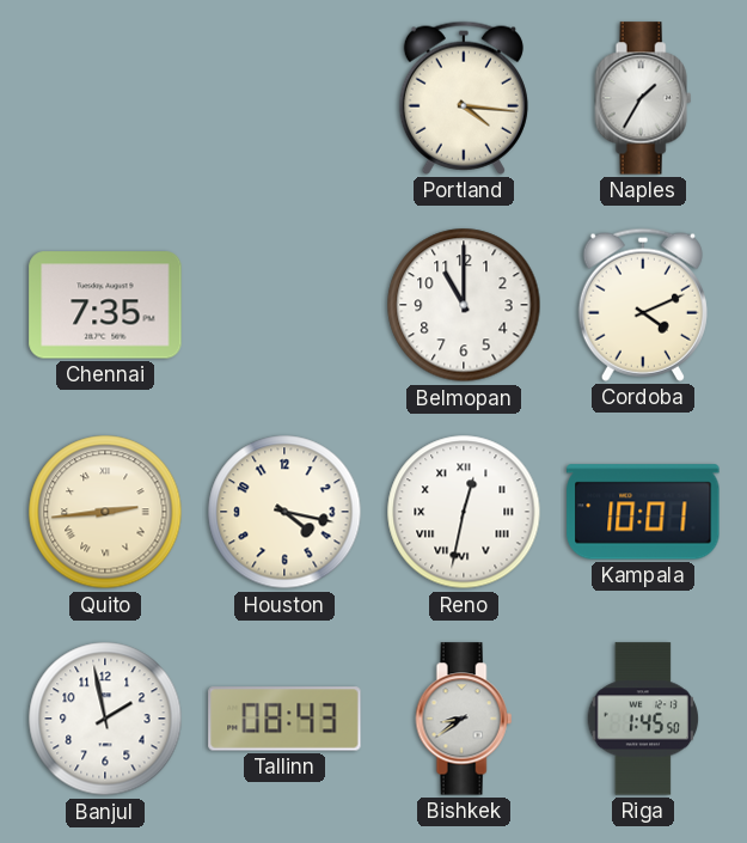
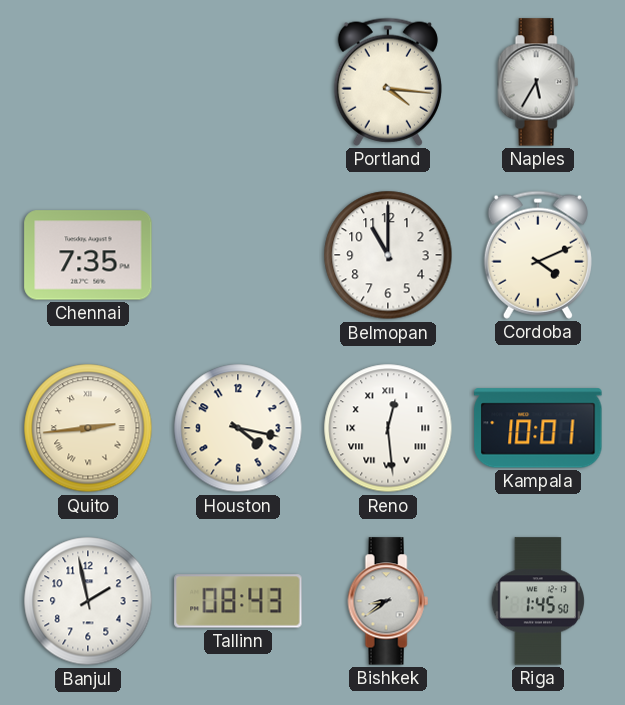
Naples: 1:35 -> 5:35
Reno: 12:32 -> 12:29
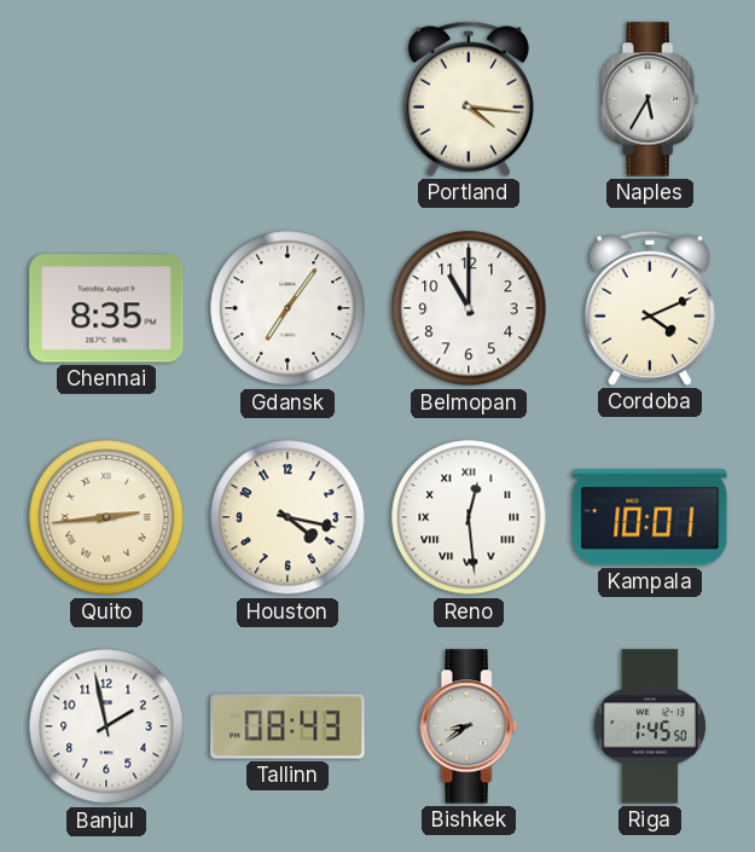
Chennai: 7:35 -> 8:35
Gdansk: none -> 7:06
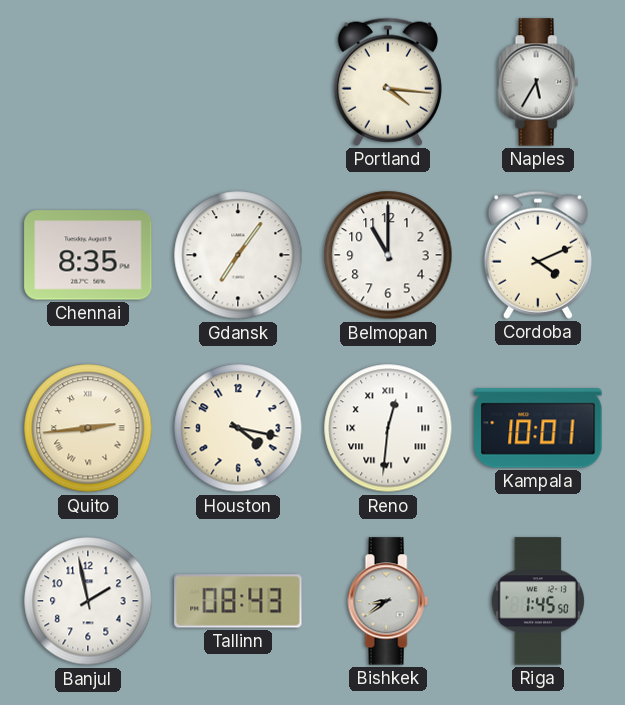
Reno: 12:29 -> 12:31
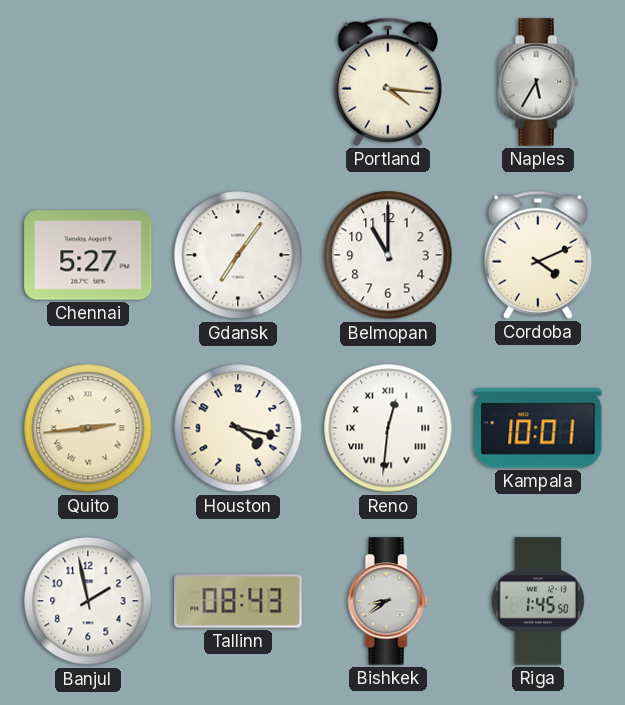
Chennai: 8:35 -> 5:27
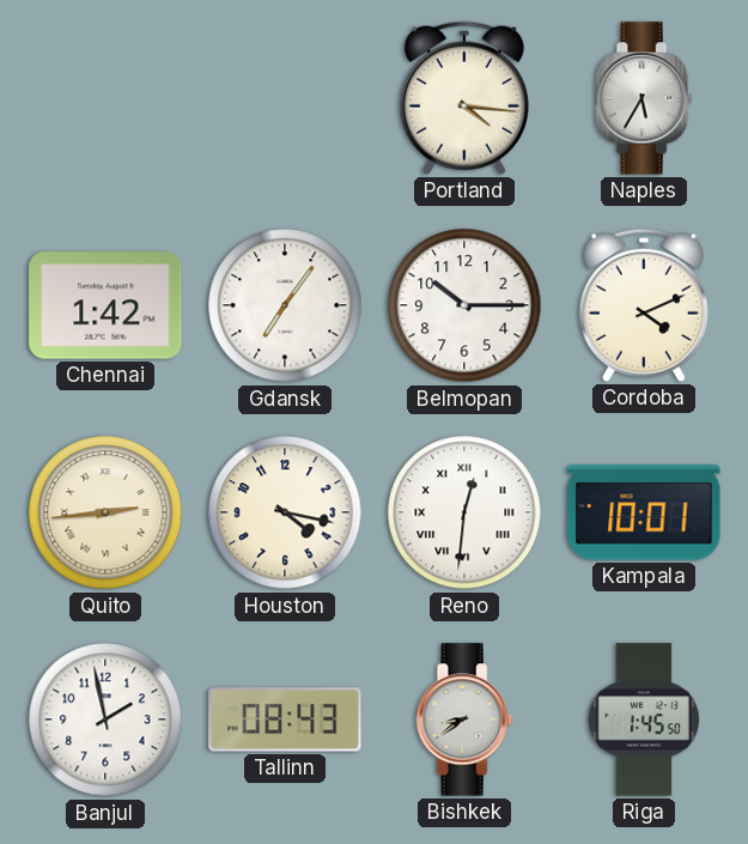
Chennai: 5:27 -> 1:42
Belmopan: 11:00 -> 10:15
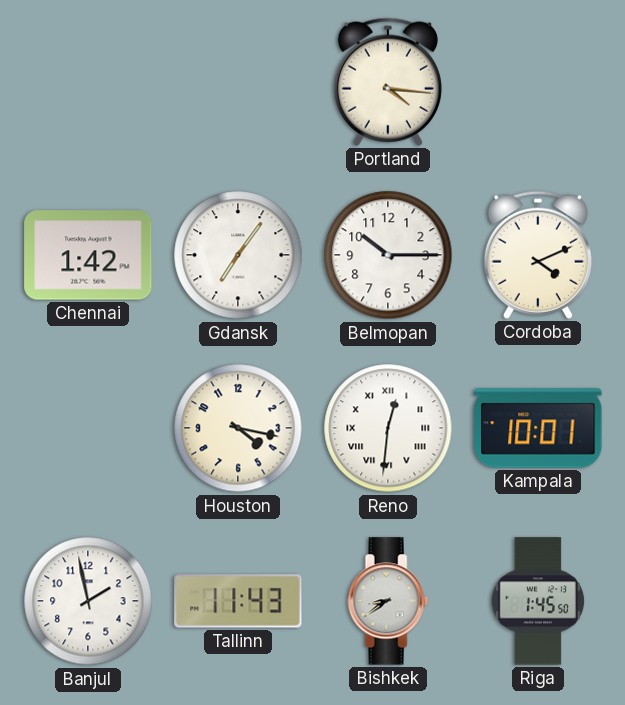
Naples: 5:35 -> none
Quito: 2:44 -> none
Tallinn: 08:43 -> 11:43
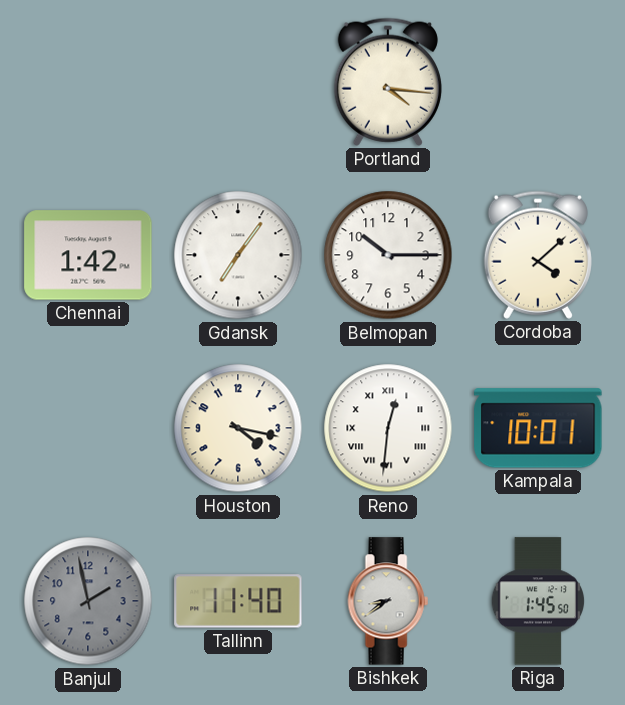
Cordoba: 4:11 -> 4:08
Banjul dial: white -> grey
Tallinn: 11:43 -> 11:40
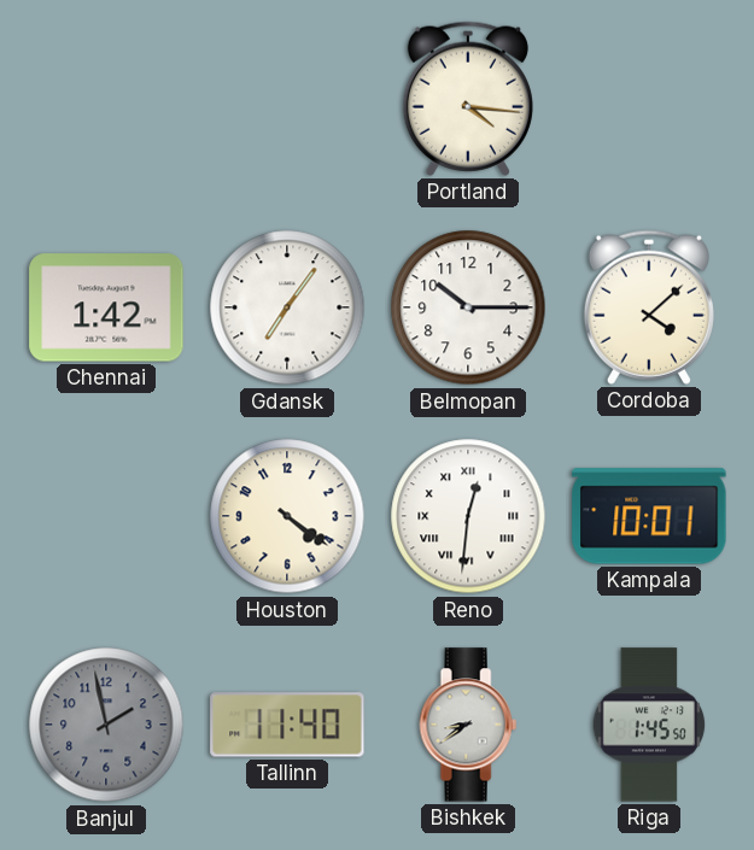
Houston: 4:17 -> 4:21
